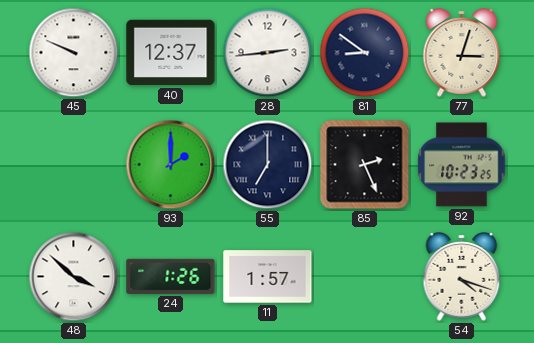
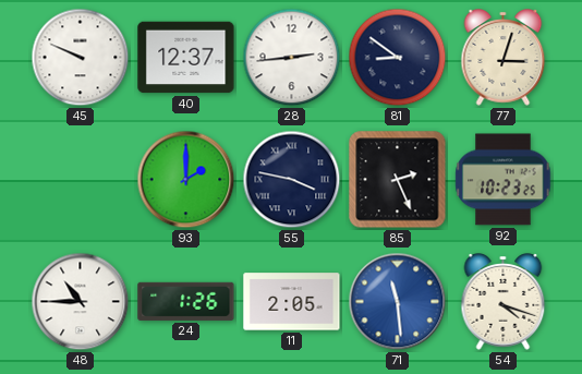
55: 7:00 -> 3:47
48: 3:52 -> 10:45
11: 1:57 -> 2:05
71: none -> 11:29
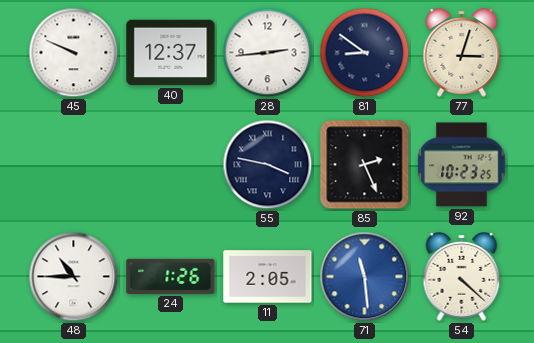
93: 2:00 -> none
54: 4:18 -> 4:22
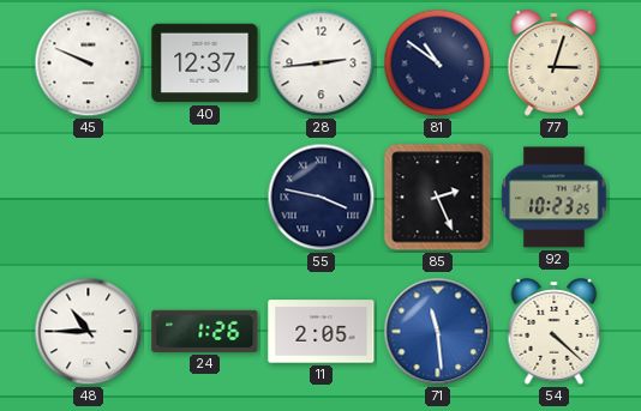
81: 8:51 -> 10:51
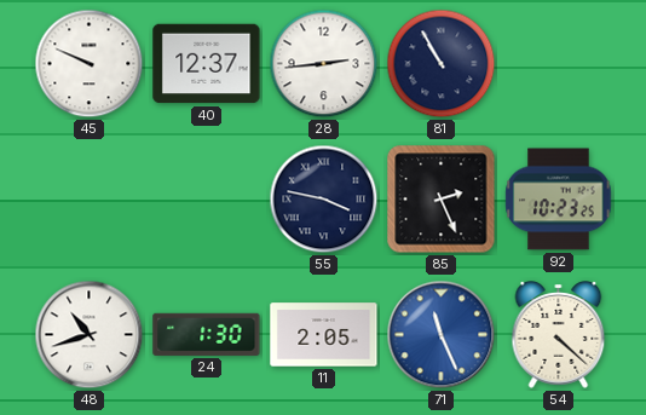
81: 10:51 -> 10:55
77: 3:03 -> none
48: 10:45 -> 10:42
24: 1:26 -> 1:30
71: 11:29 -> 11:26
